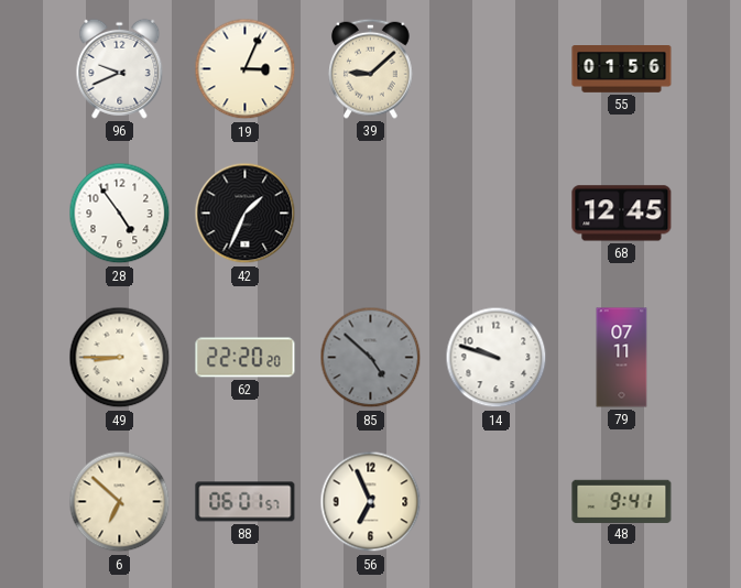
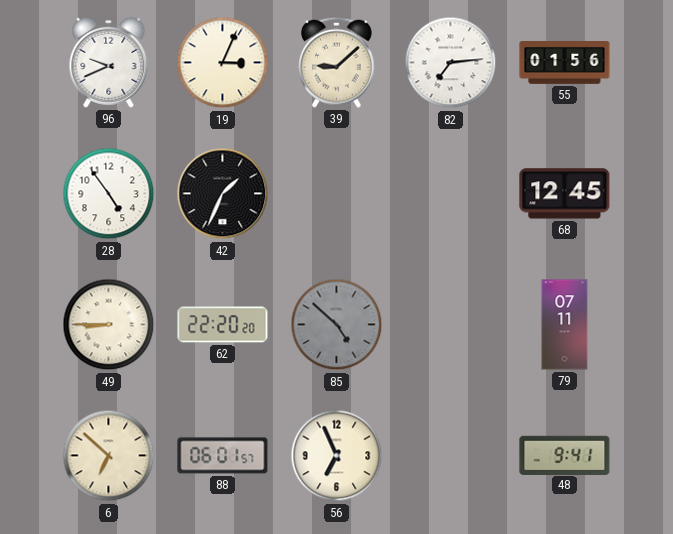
82: none -> 7:14
14: 9:48 -> none
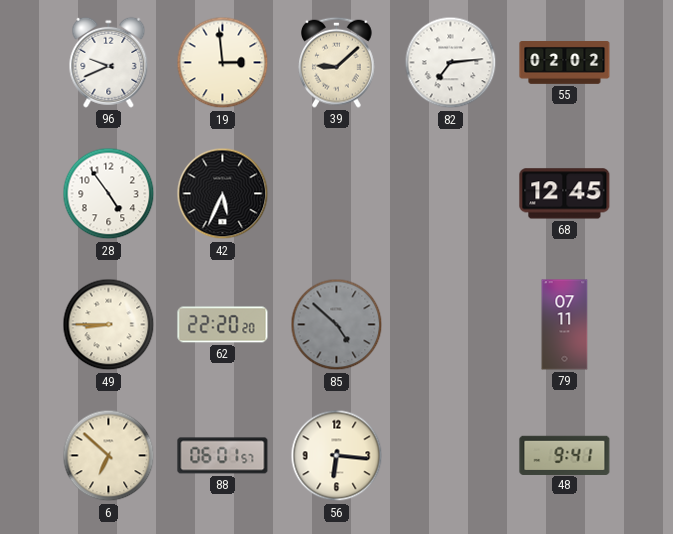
19: 3:04 -> 2:59
55: 01:56 -> 02:02
42: 1:34 -> 5:34
56: 6:56 -> 6:16
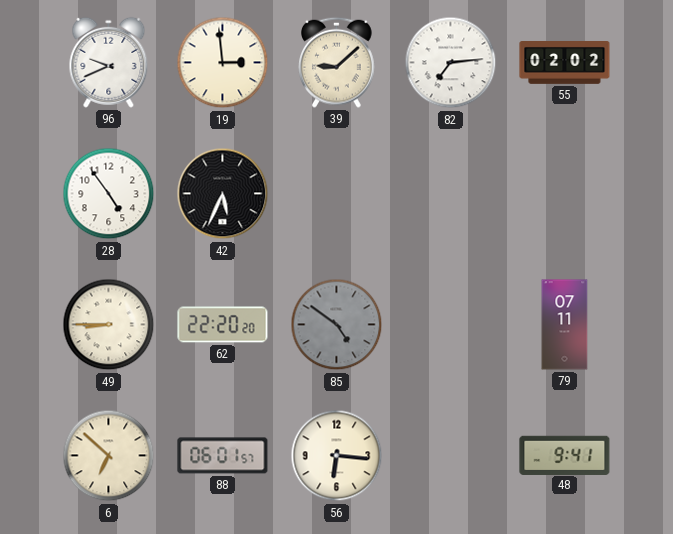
68: 12:45 -> none
85: 4:52 -> 4:51
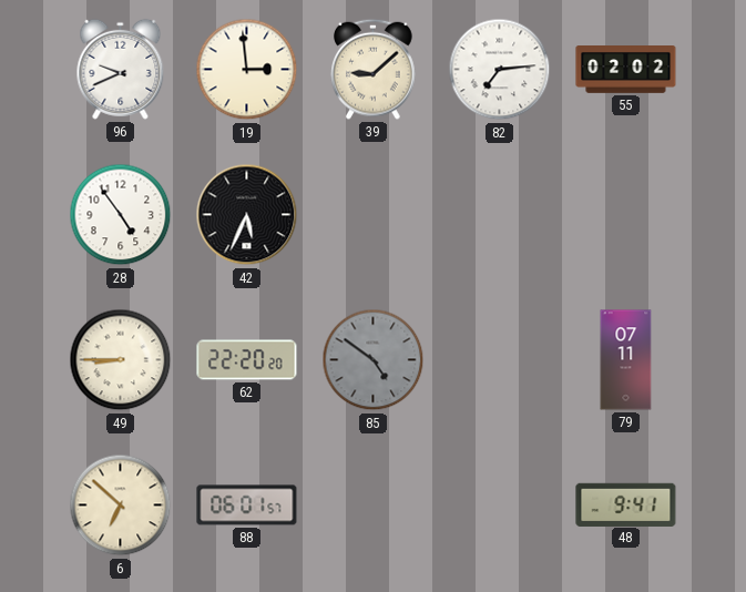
56: 6:16 -> none
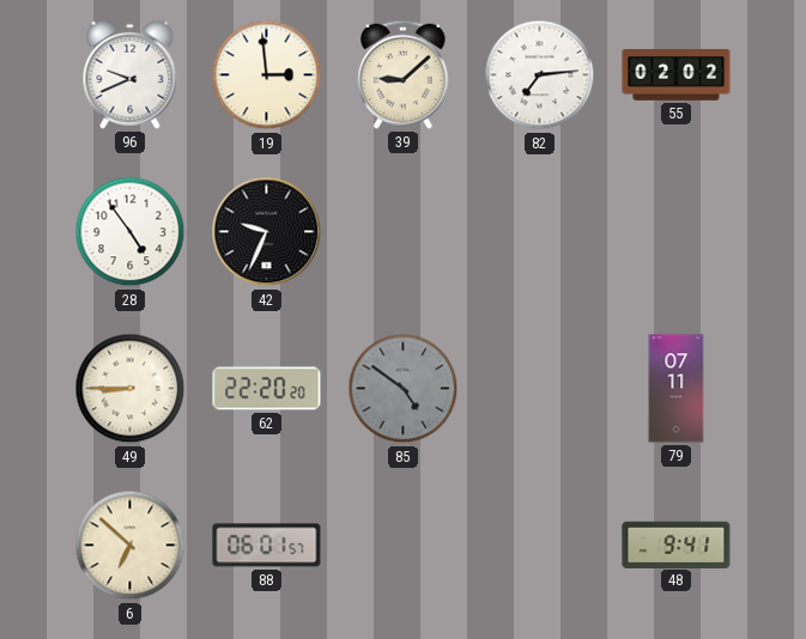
42: 5:34 -> 9:34
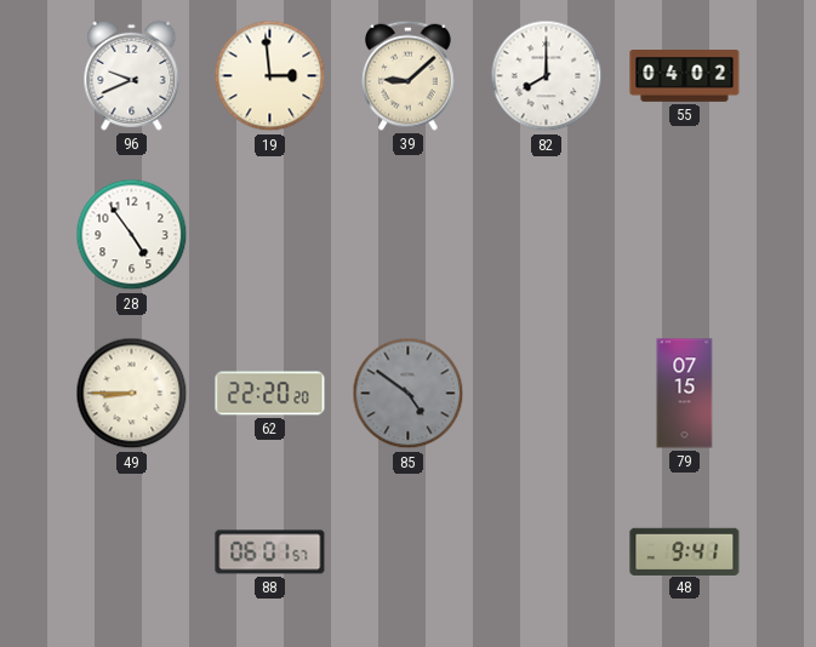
82: 7:14 -> 8:00
55: 02:02 -> 04:02
42: 9:34 -> none
79: 07:11 -> 07:15
6: 6:52 -> none
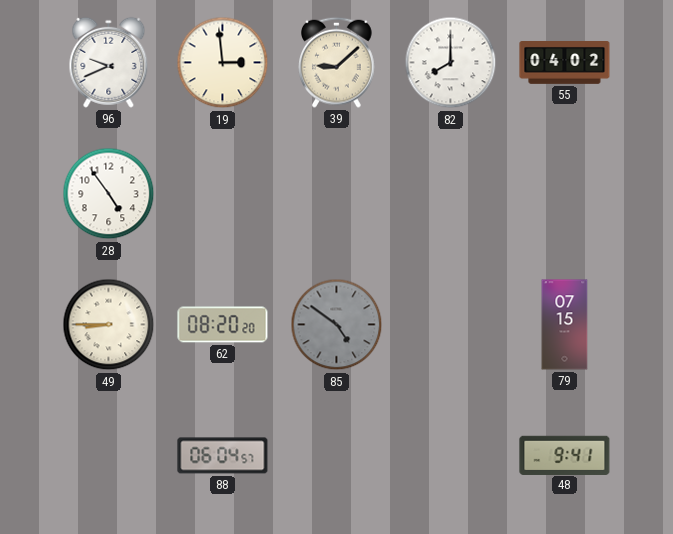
62: 22:20 -> 08:20
88: 06:01 -> 06:04
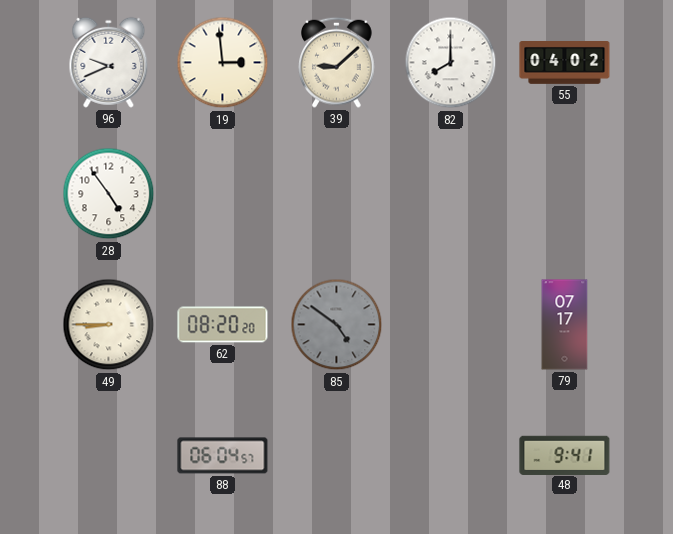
79: 07:15 -> 07:17
